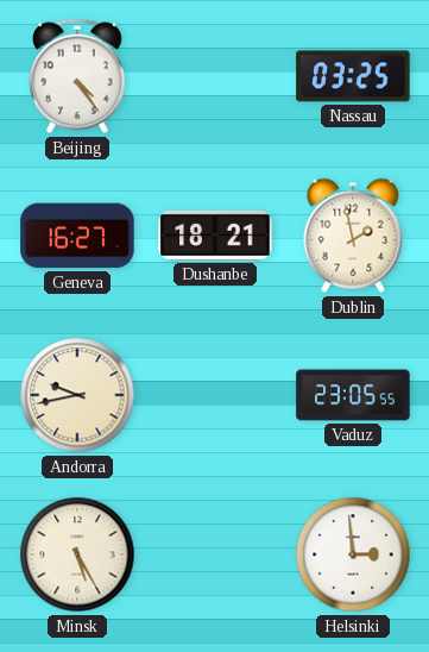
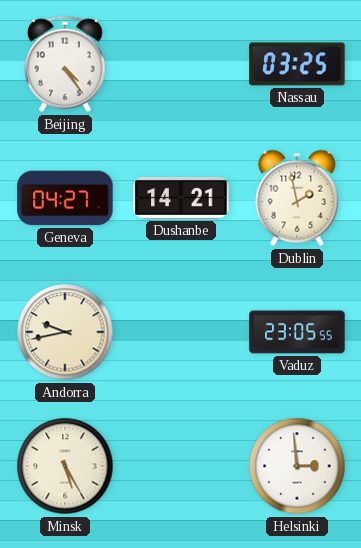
Geneva: 16:27 -> 04:27
Dushanbe: 18:21 -> 14:21
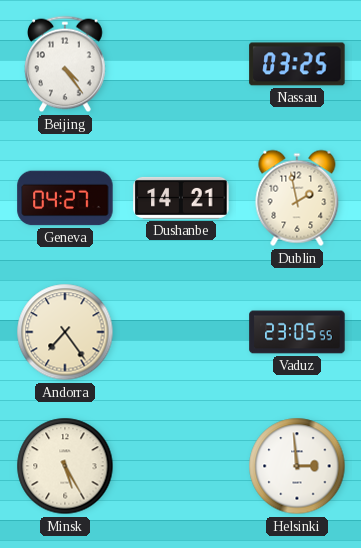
Andorra: 9:43 -> 7:24
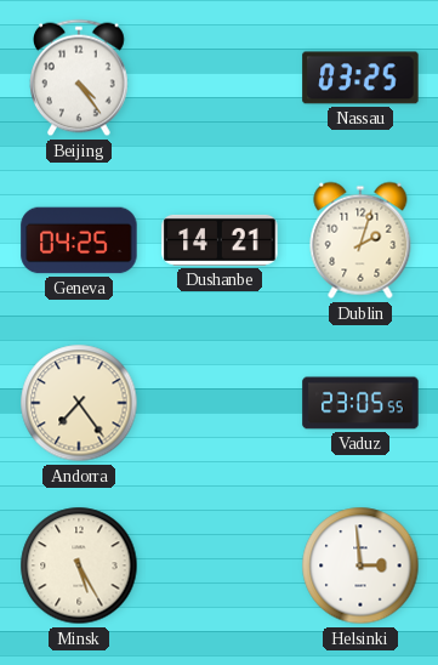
Geneva: 04:27 -> 04:25
Dublin: 1:58 -> 2:03
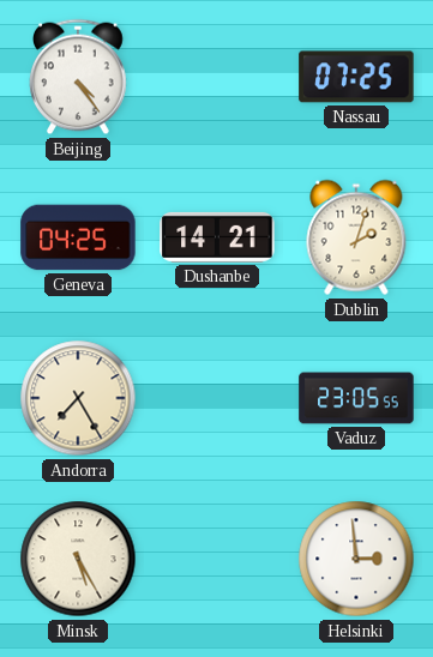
Nassau: 03:25 -> 07:25
Andorra: 7:24 -> 7:25
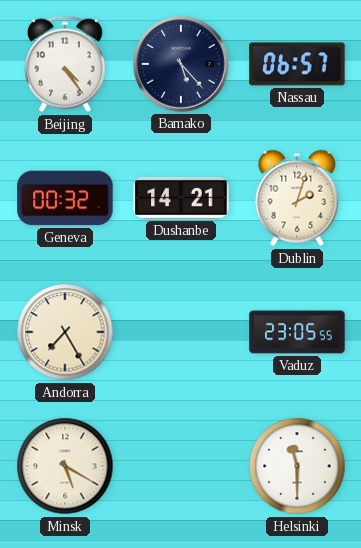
Bamako: none -> 5:23
Nassau: 07:25 -> 06:57
Geneva: 04:25 -> 00:32
Minsk: 5:25 -> 5:20
Helsinki: 2:59 -> 11:30
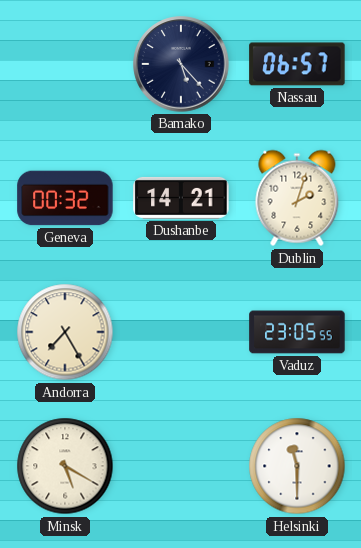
Beijing: 4:24 -> none
